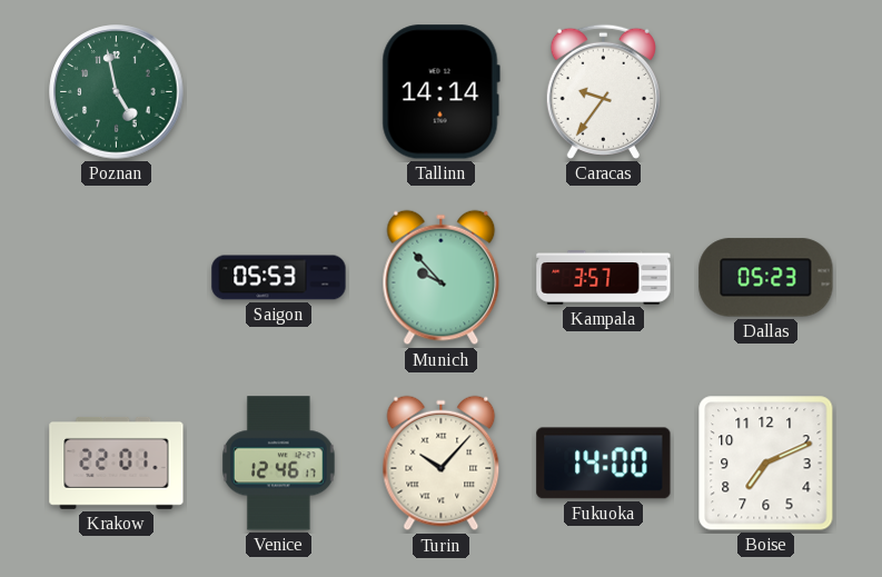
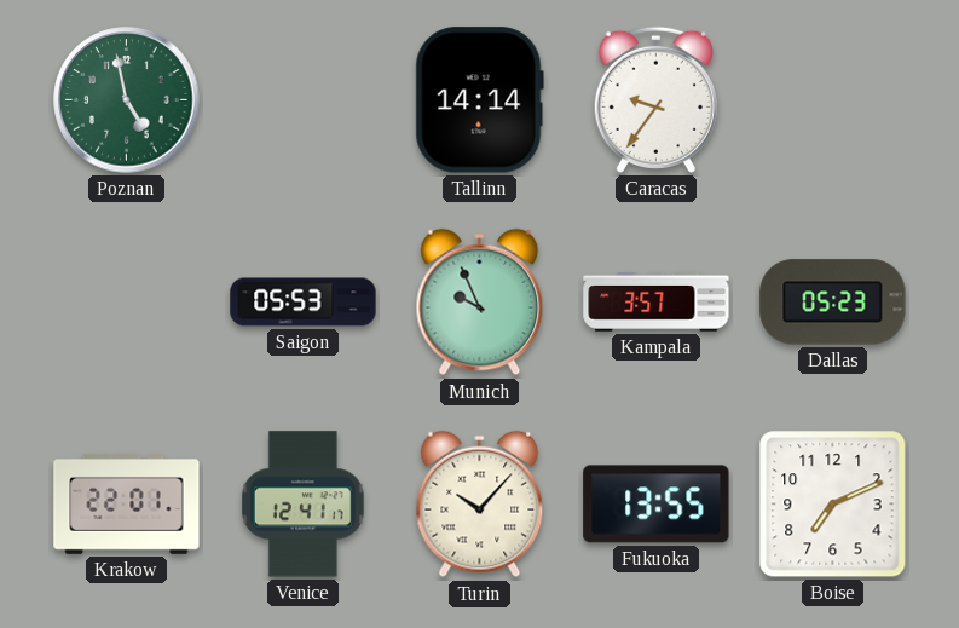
Munich: 9:53 -> 9:56
Venice: 12:46 -> 12:41
Fukuoka: 14:00 -> 13:55
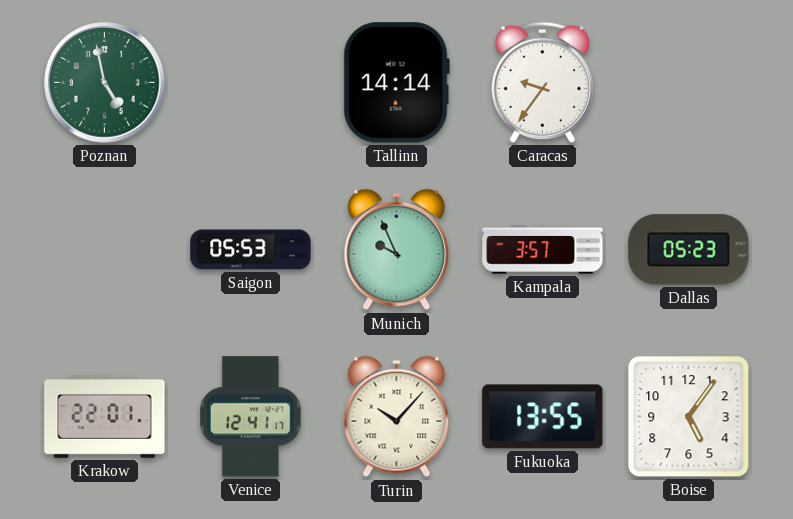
Boise: 7:11 -> 5:06
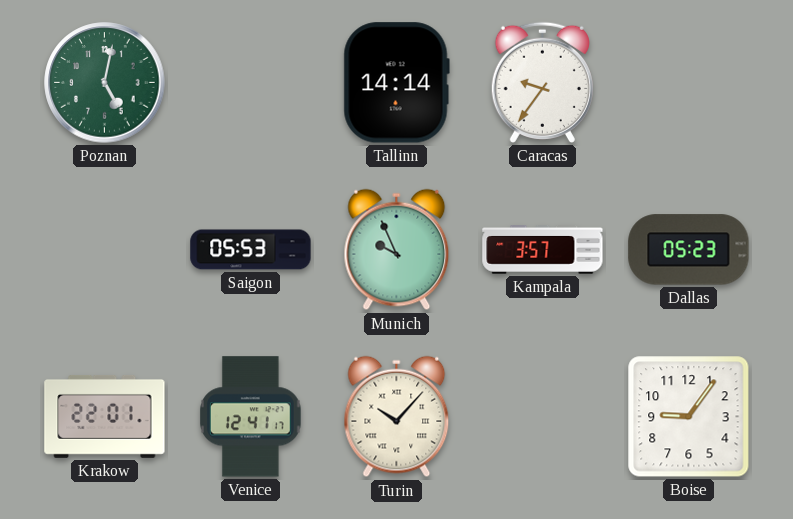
Poznan: 4:58 -> 5:02
Fukuoka: 13:55 -> none
Boise: 5:06 -> 9:06
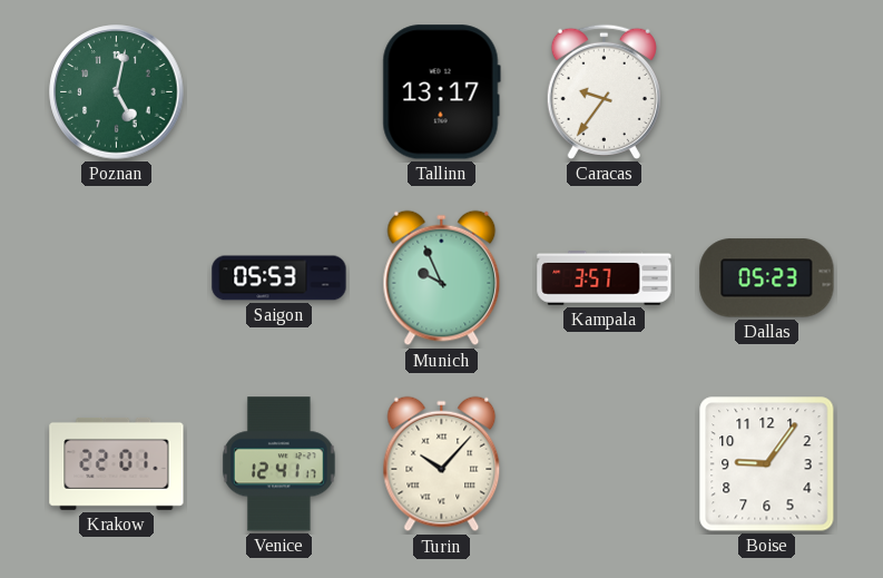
Tallinn: 14:14 -> 13:17
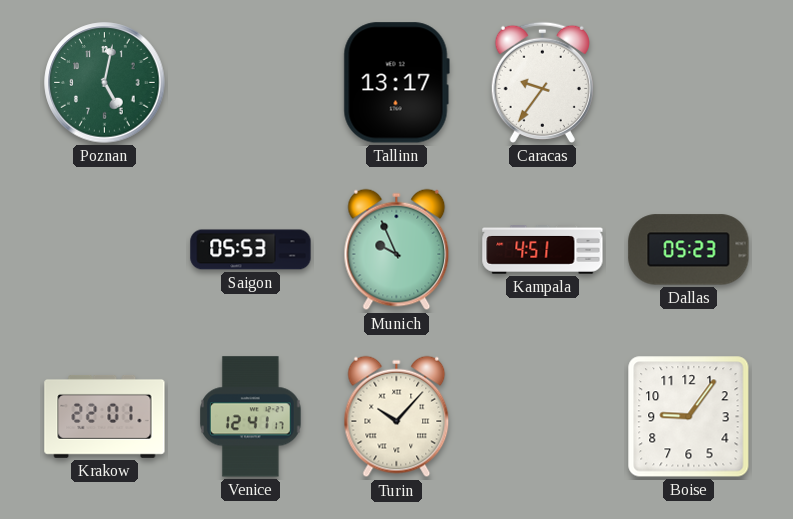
Kampala: 3:57 -> 4:51
